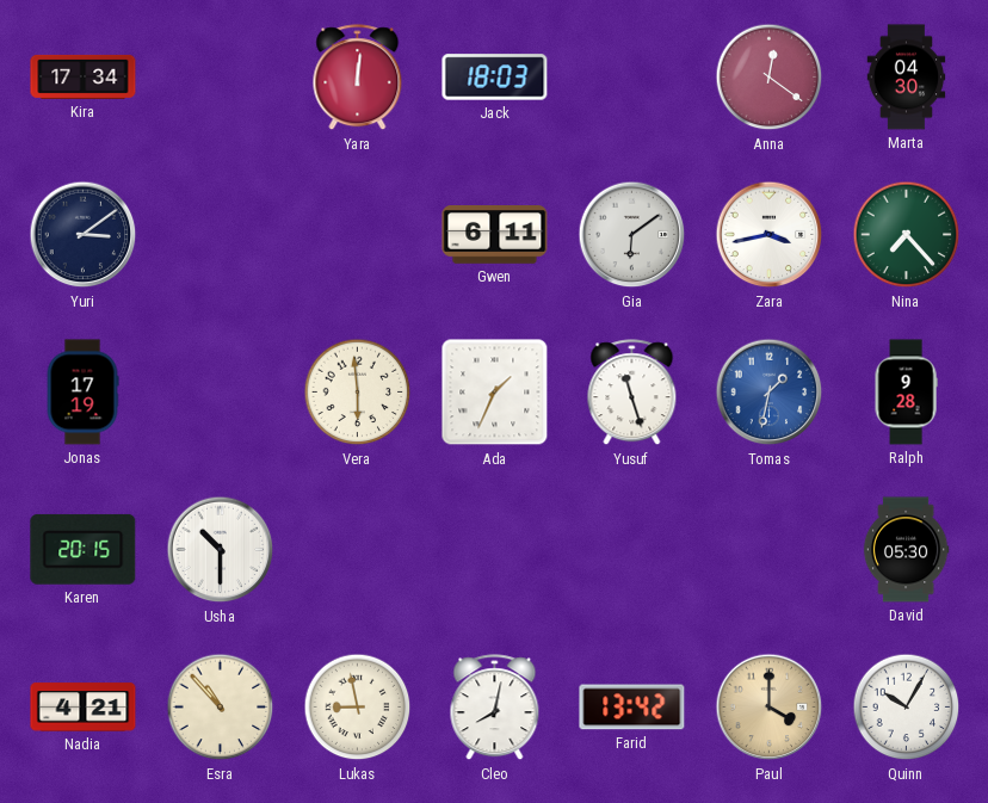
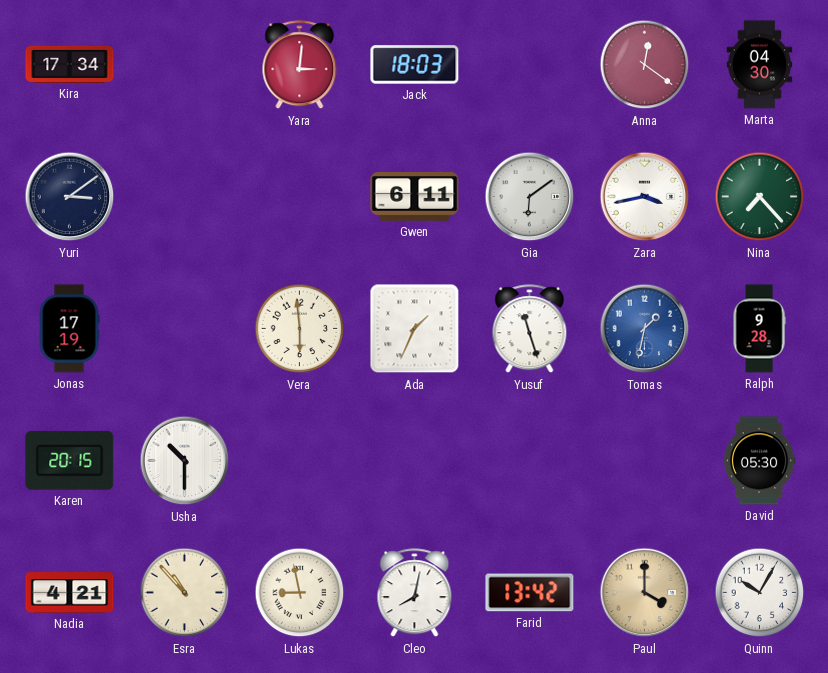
Yara: 12:01 -> 3:01
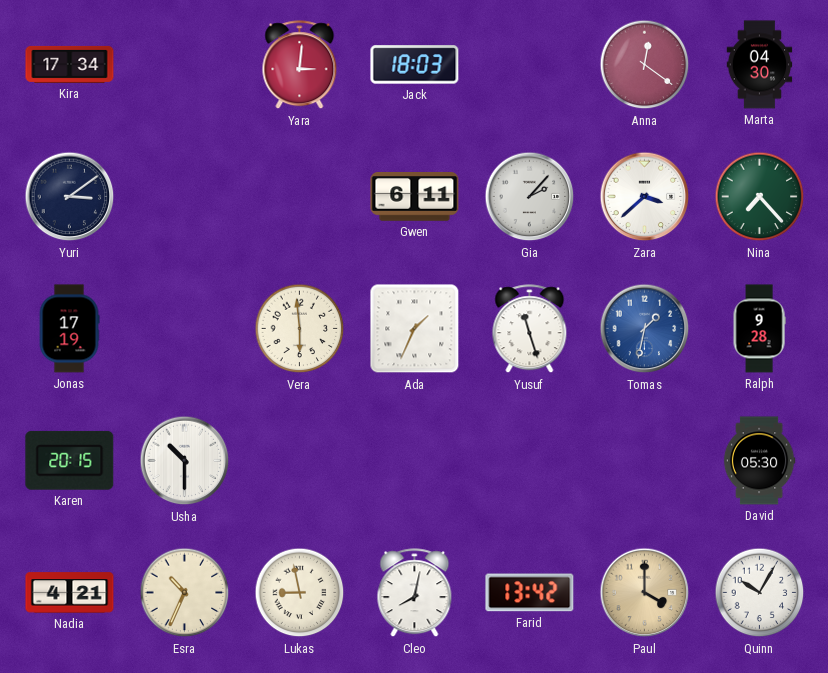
Gia: 6:09 -> 2:07
Zara: 3:43 -> 3:38
Esra: 10:53 -> 10:34
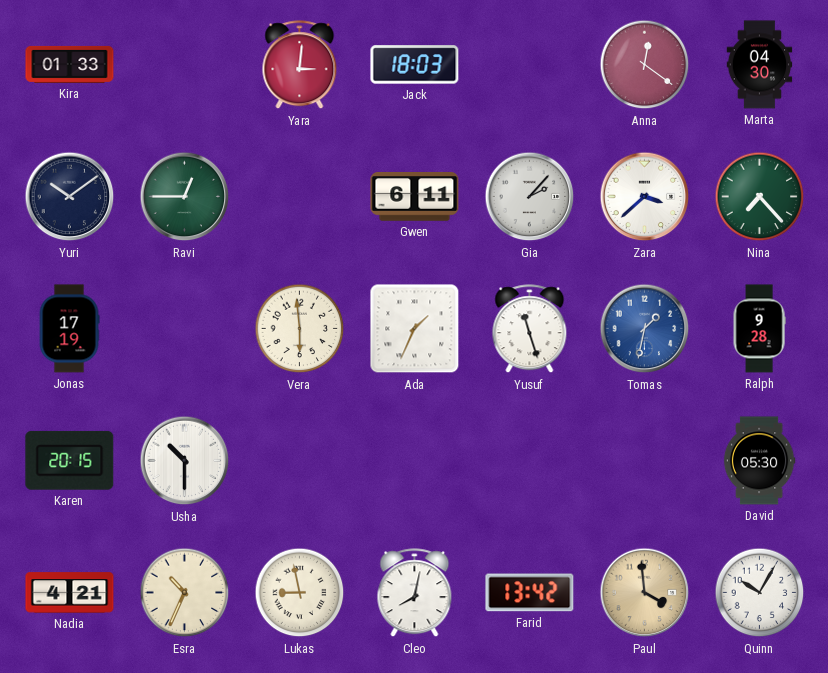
Kira: 17:34 -> 01:33
Yuri: 3:09 -> 10:09
Ravi: none -> 12:45
Paul: 4:00 -> 3:59
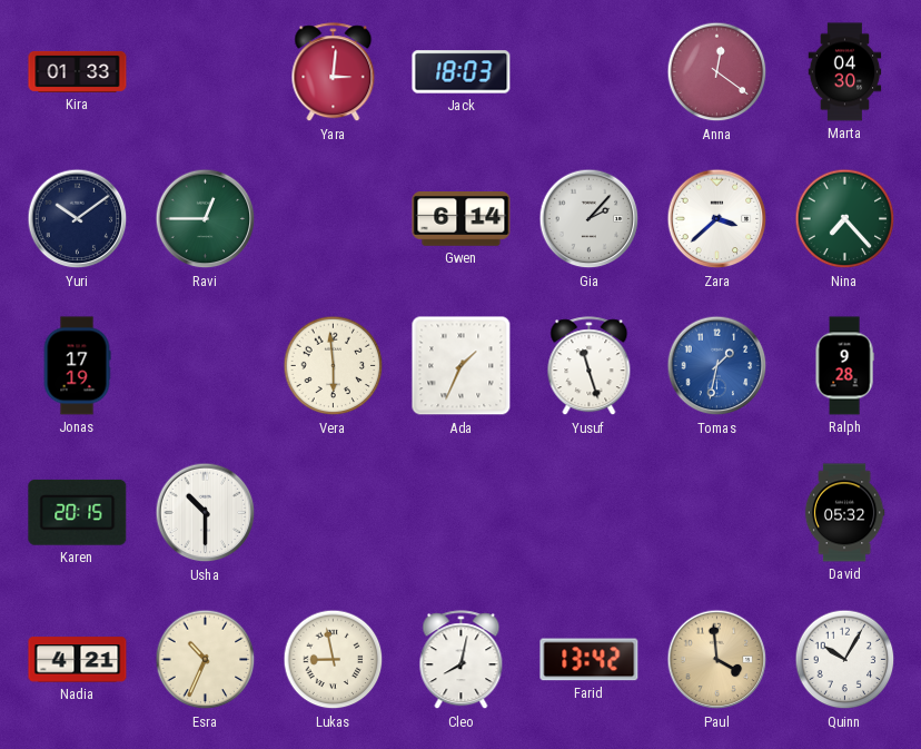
Gwen: 6:11 -> 6:14
David: 05:30 -> 05:32
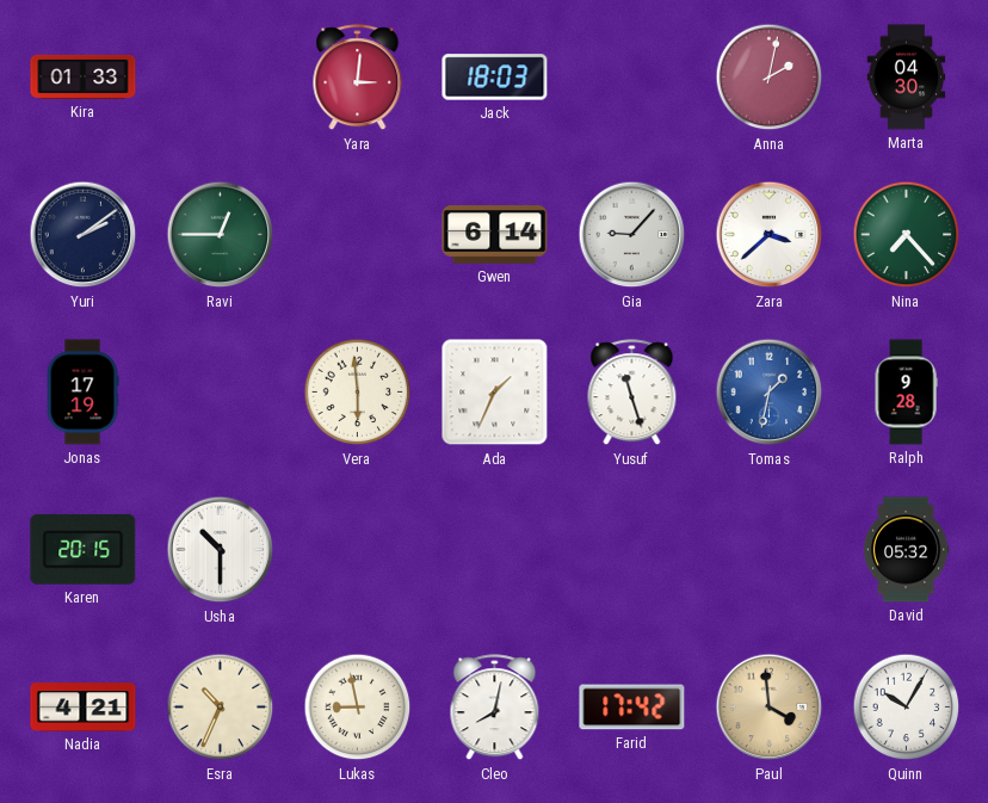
Anna: 12:21 -> 2:02
Yuri: 10:09 -> 2:09
Gia: 2:07 -> 9:07
Farid: 13:42 -> 17:42
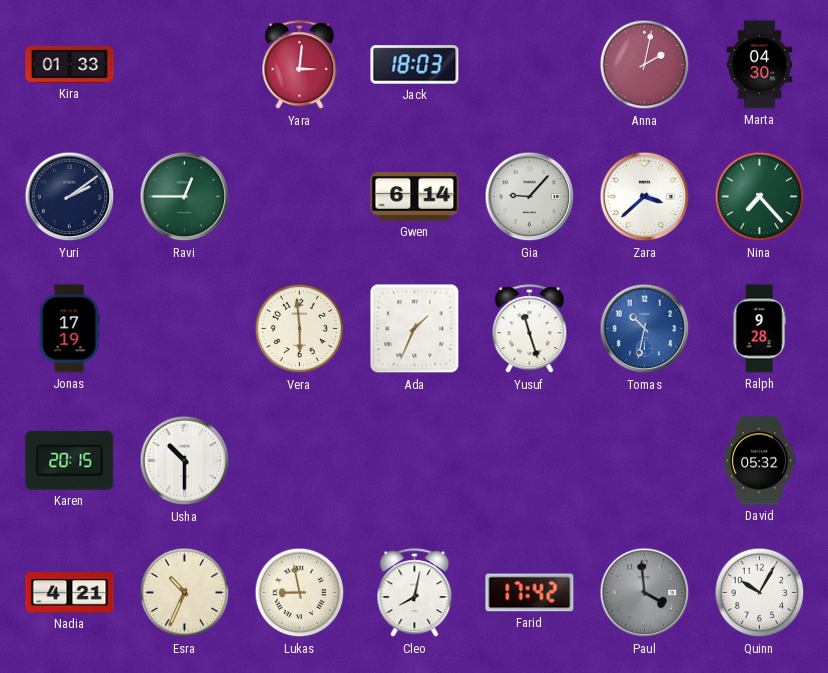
Tomas: 1:32 -> 10:32
Paul dial: champagne -> grey
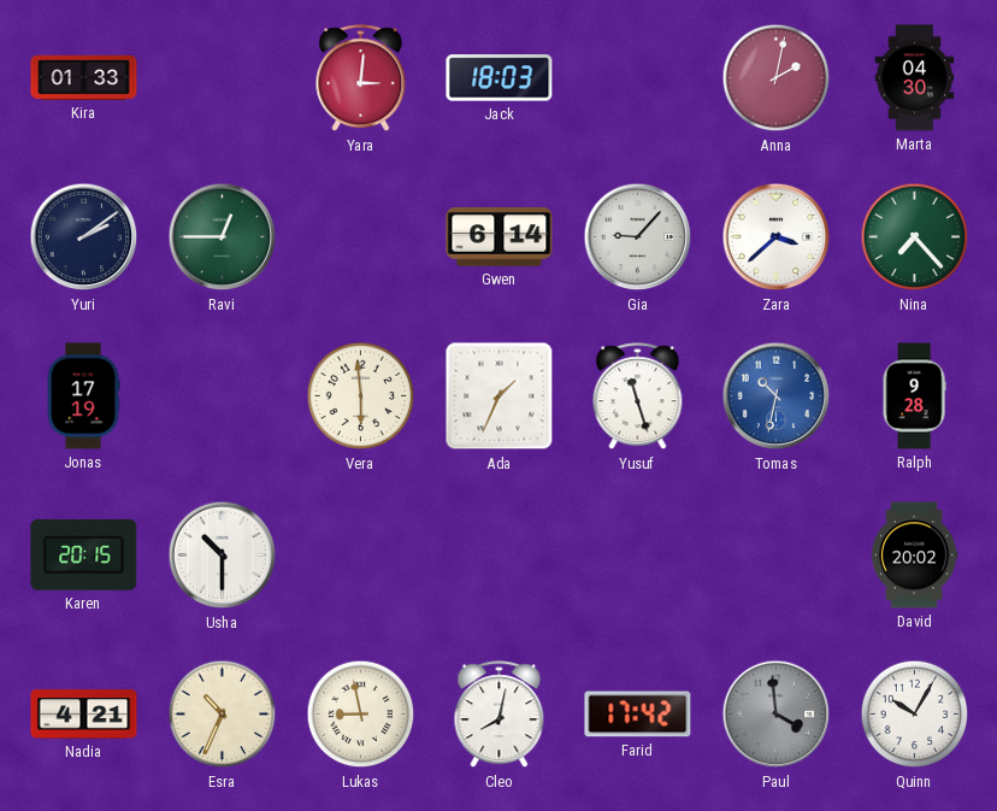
David: 05:32 -> 20:02
